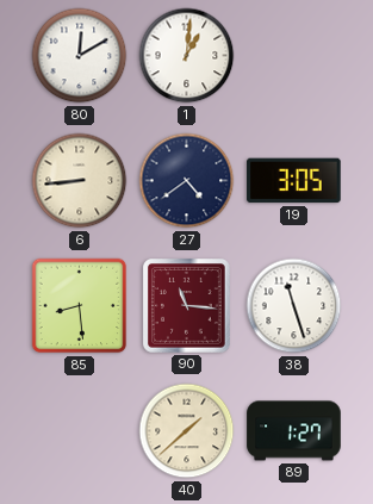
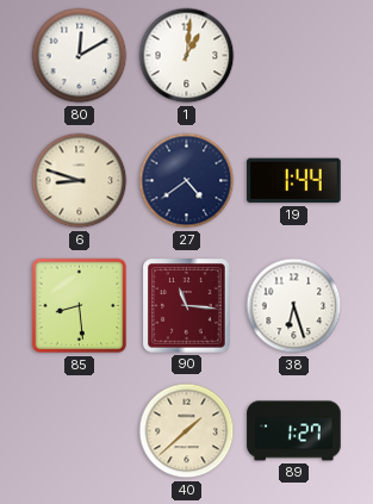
6: 8:44 -> 8:48
19: 3:05 -> 1:44
38: 11:27 -> 6:27
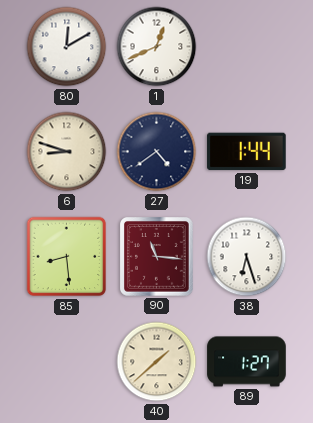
1: 1:01 -> 12:41
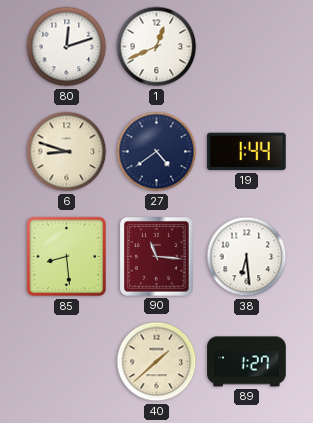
80: 12:10 -> 12:12
38: 6:27 -> 6:29
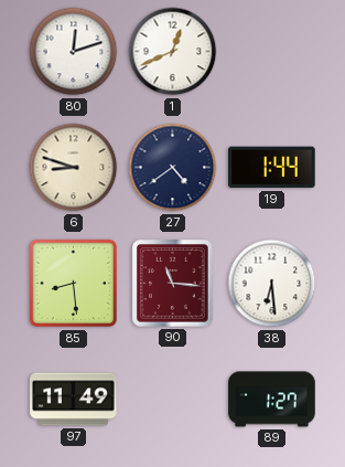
97: none -> 11:49
40: 1:38 -> none
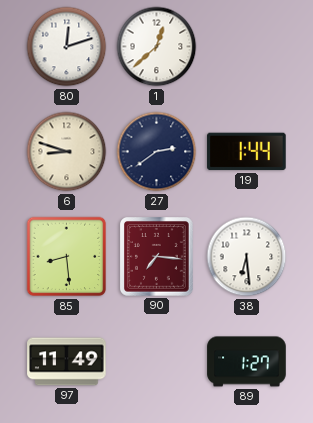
1: 12:41 -> 12:38
27: 4:39 -> 2:39
90: 11:16 -> 7:16
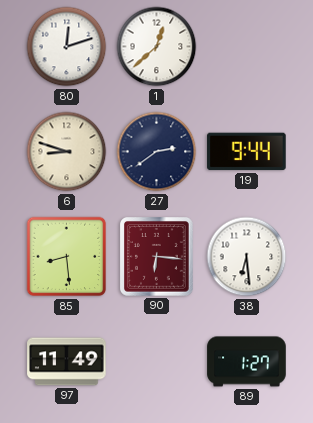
19: 1:44 -> 9:44
90: 7:16 -> 6:16
